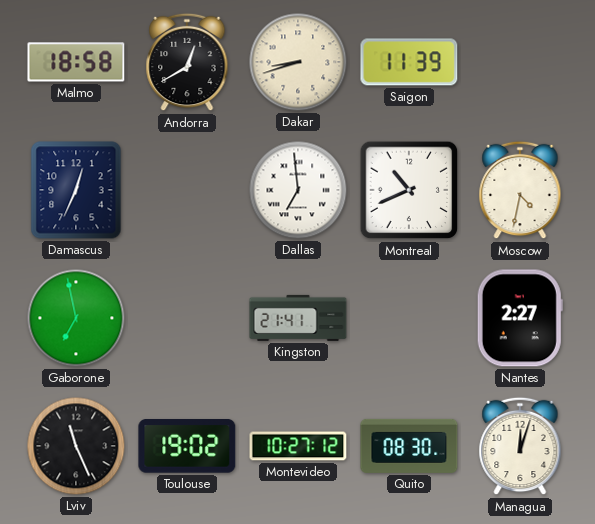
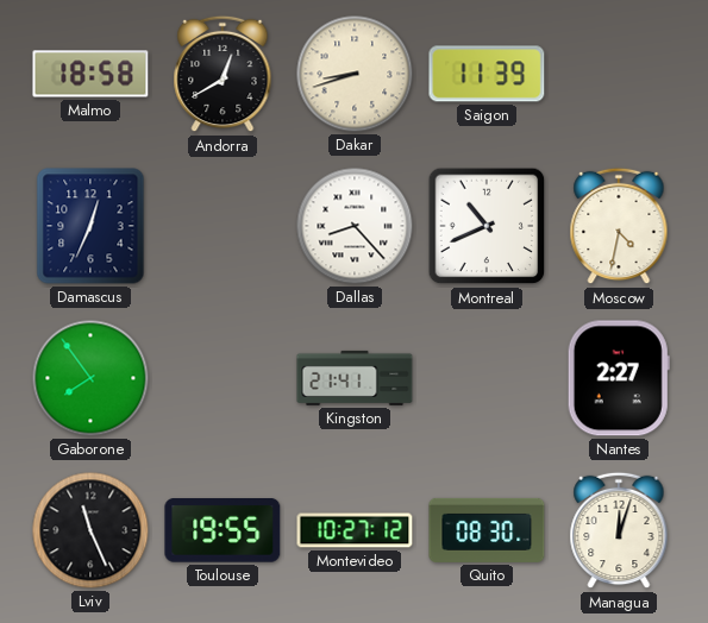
Dallas: 6:59 -> 8:23
Gaborone: 6:58 -> 7:54
Toulouse: 19:02 -> 19:55
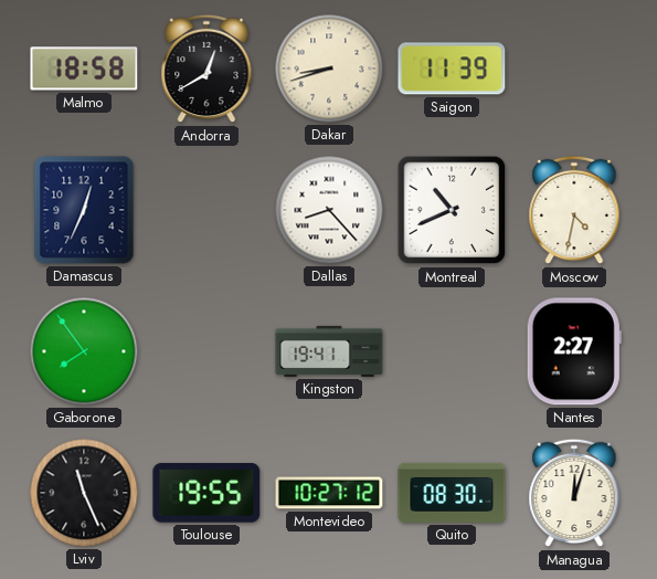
Kingston: 21:41 -> 19:41
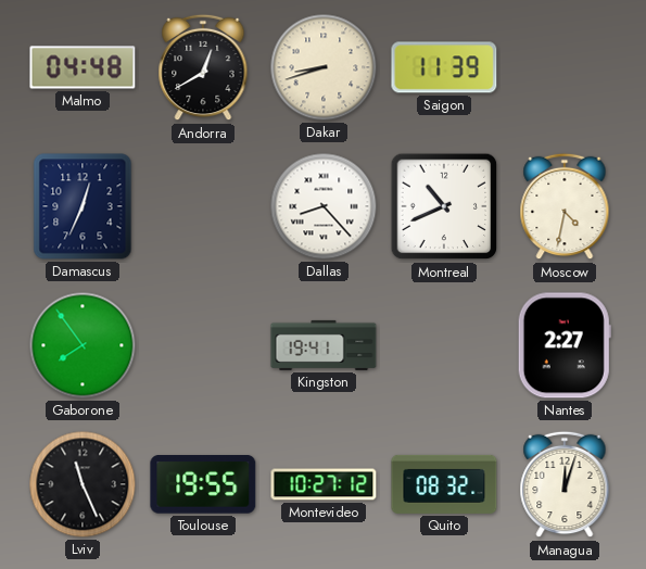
Malmo: 18:58 -> 04:48
Quito: 08:30 -> 08:32
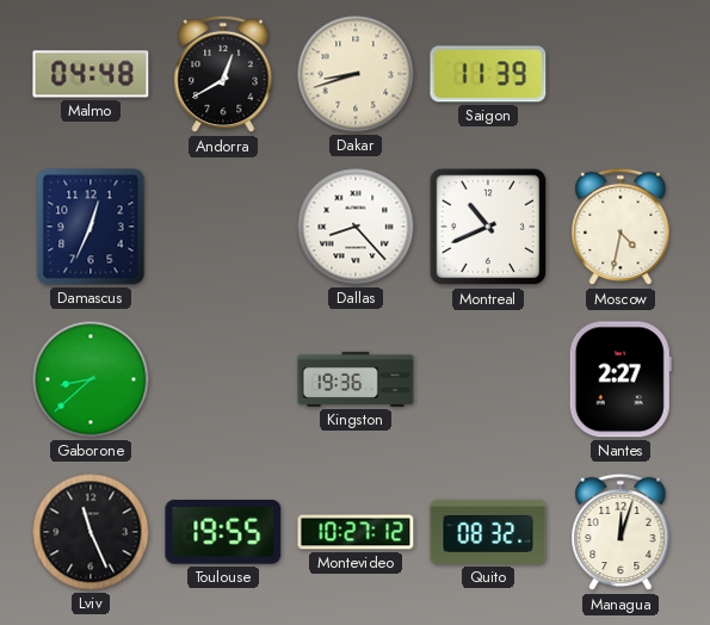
Gaborone: 7:54 -> 8:38
Kingston: 19:41 -> 19:36
